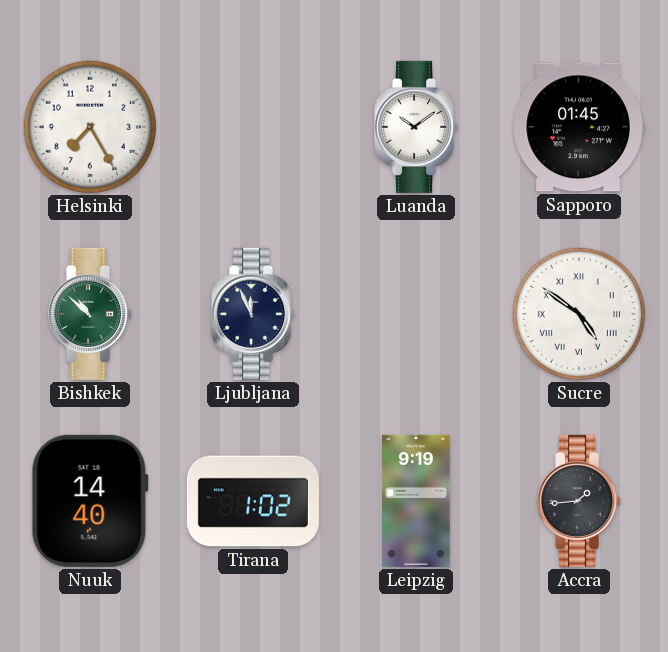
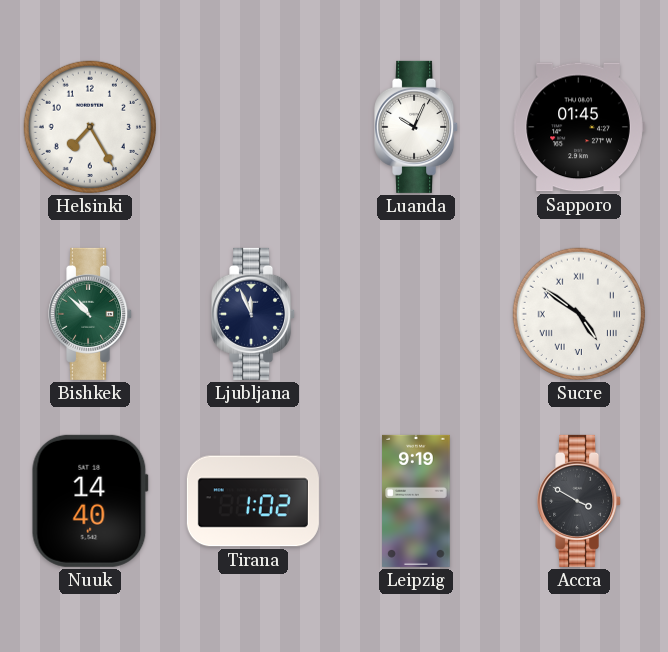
Luanda: 10:09 -> 10:04
Accra: 1:44 -> 3:50
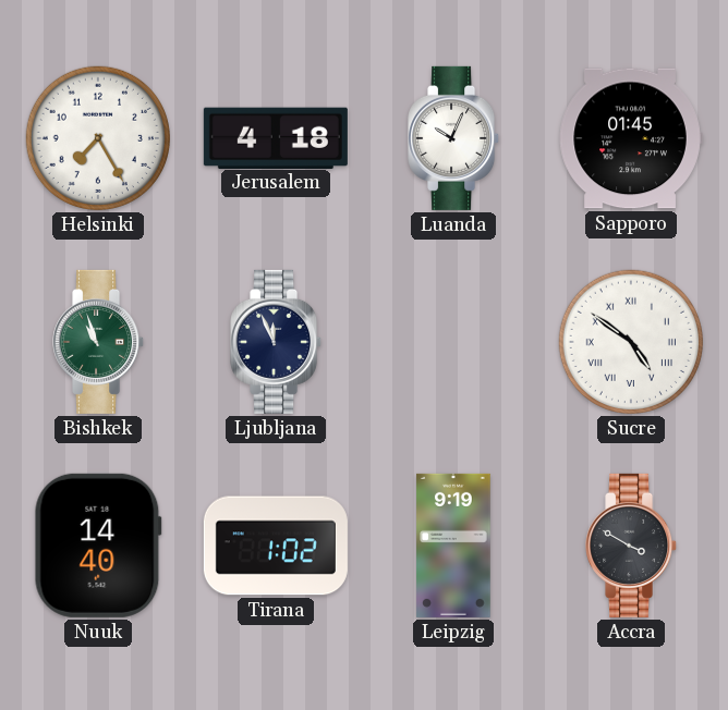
Jerusalem: none -> 4:18
Bishkek: 10:52 -> 10:57
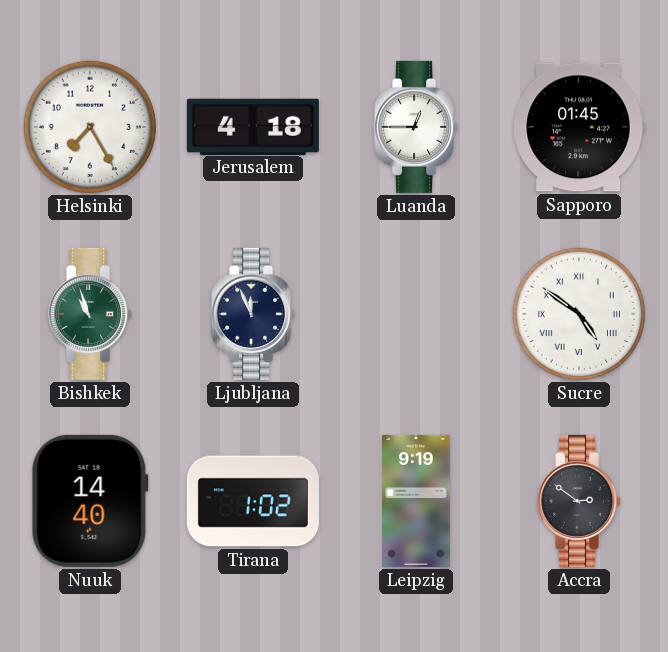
Luanda: 10:04 -> 12:45
Accra: 3:50 -> 2:51
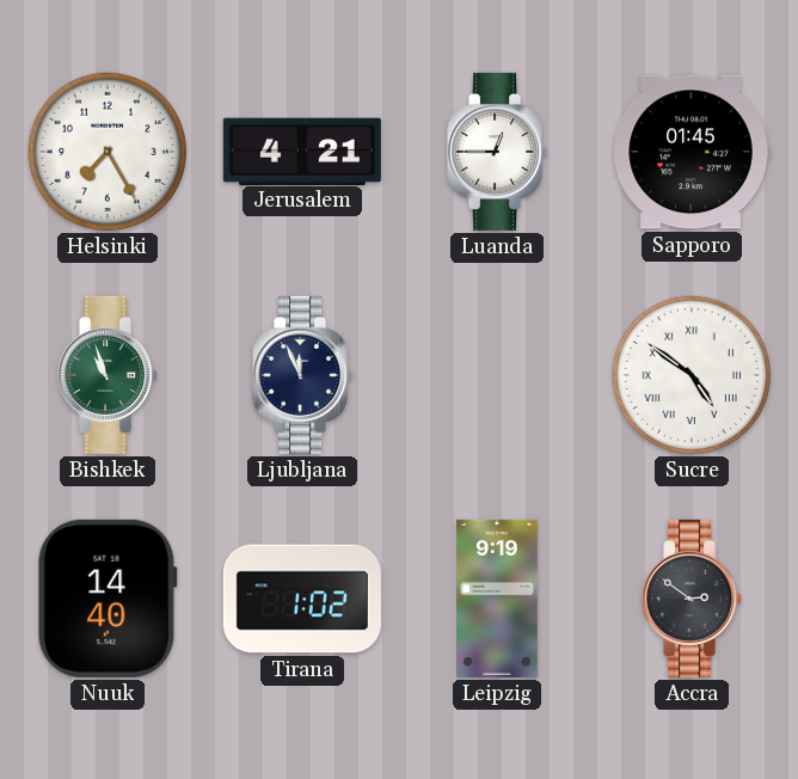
Jerusalem: 4:18 -> 4:21
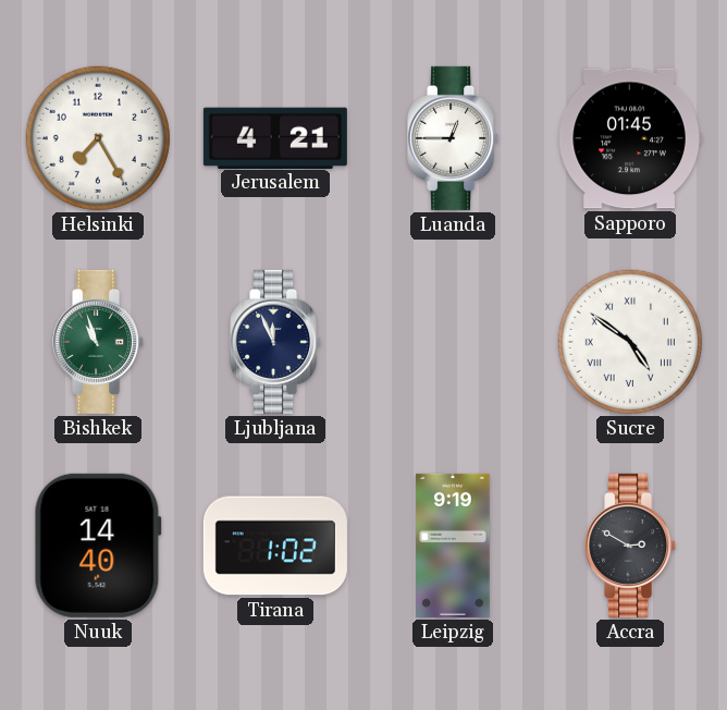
Accra: 2:51 -> 2:50
